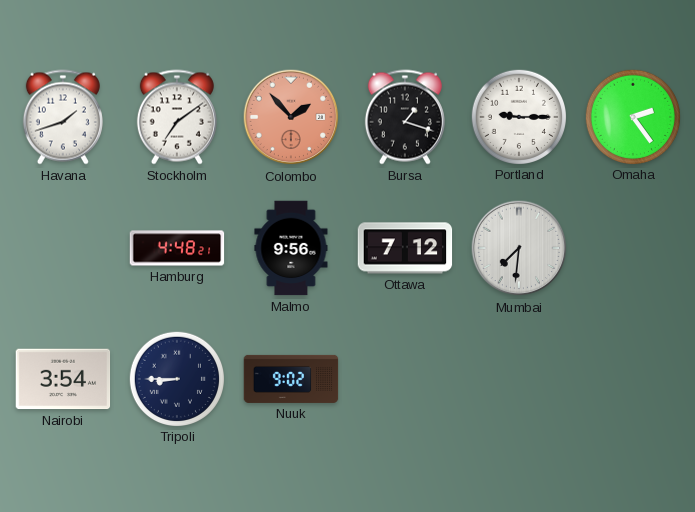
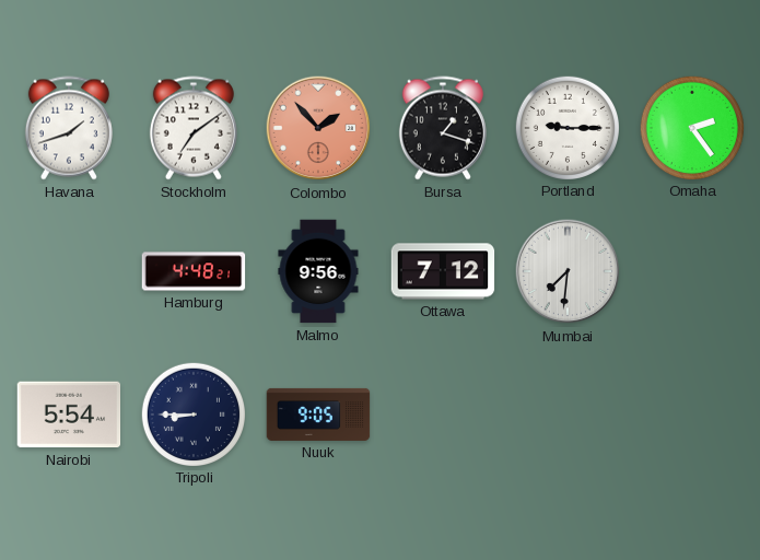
Nairobi: 3:54 -> 5:54
Nuuk: 9:02 -> 9:05
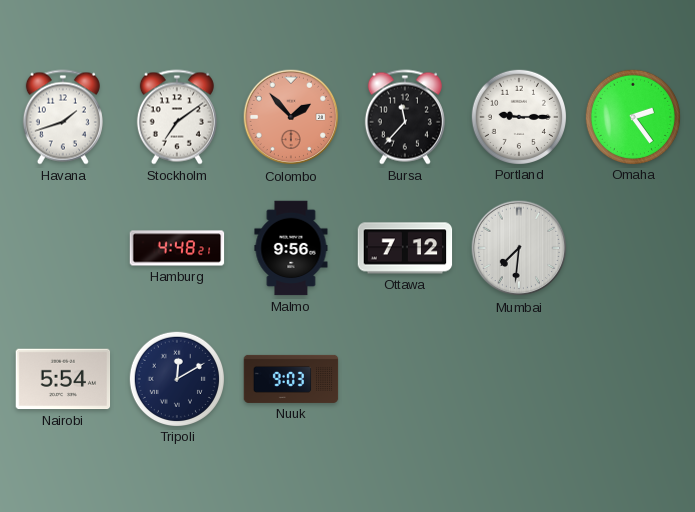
Bursa: 1:18 -> 11:37
Tripoli: 8:45 -> 12:10
Nuuk: 9:05 -> 9:03
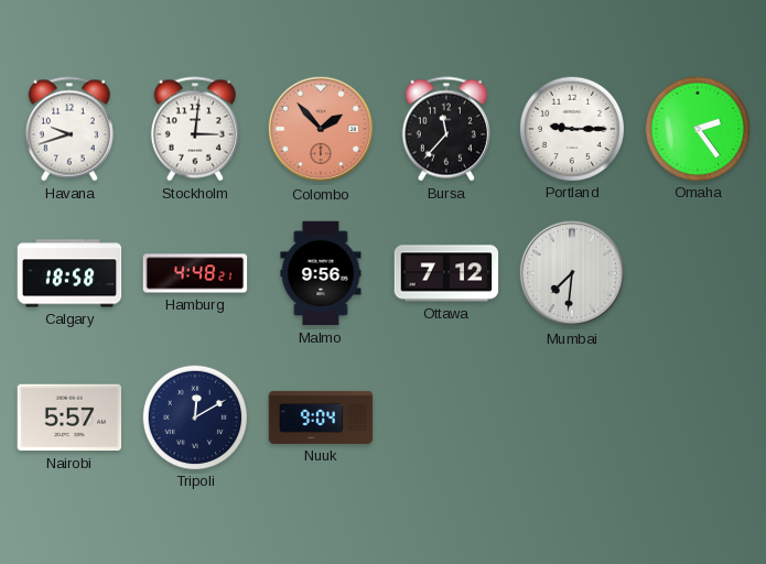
Havana: 1:42 -> 9:42
Stockholm: 7:09 -> 3:01
Calgary: none -> 18:58
Nairobi: 5:54 -> 5:57
Nuuk: 9:03 -> 9:04
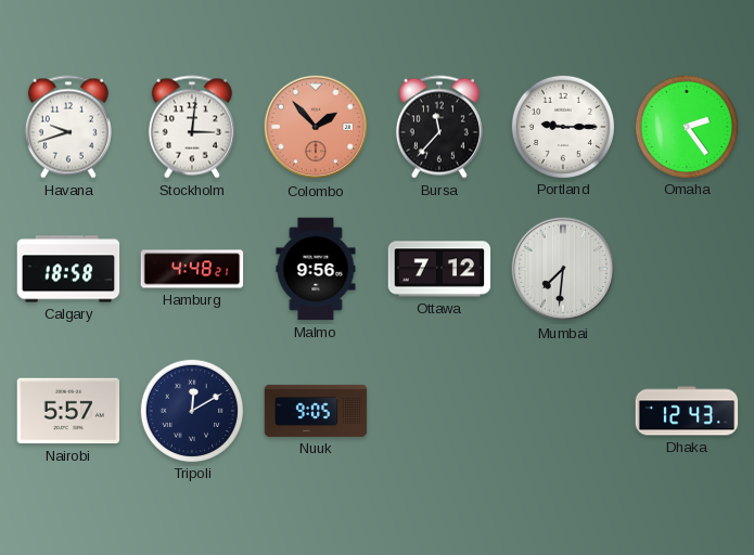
Nuuk: 9:04 -> 9:05
Dhaka: none -> 12:43
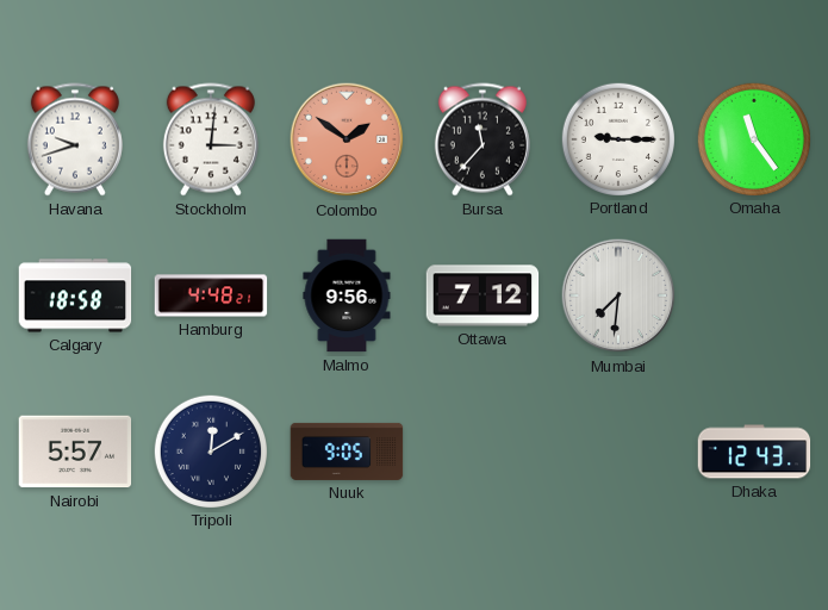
Colombo: 1:53 -> 1:51
Omaha: 2:24 -> 11:24
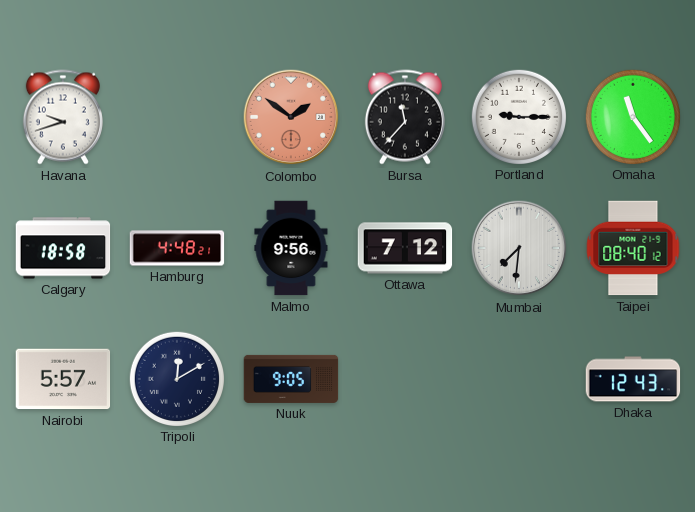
Stockholm: 3:01 -> none
Taipei: none -> 08:40
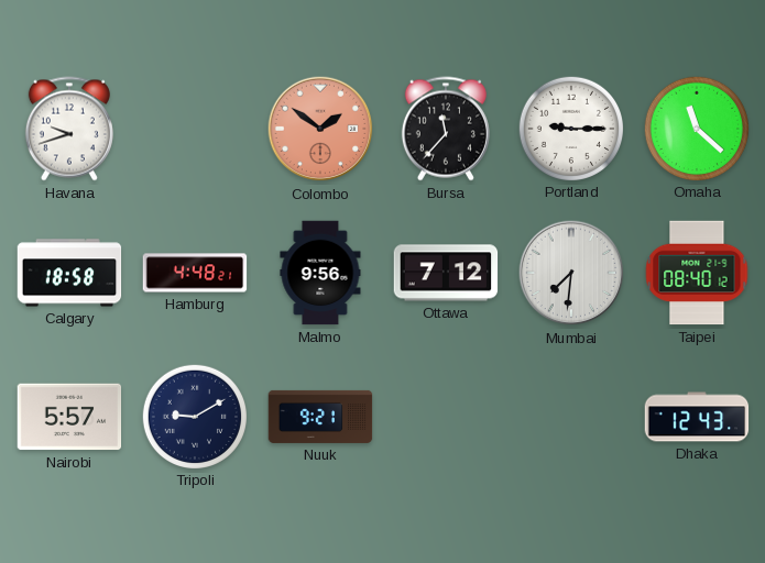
Omaha: 11:24 -> 11:22
Tripoli: 12:10 -> 9:10
Nuuk: 9:05 -> 9:21
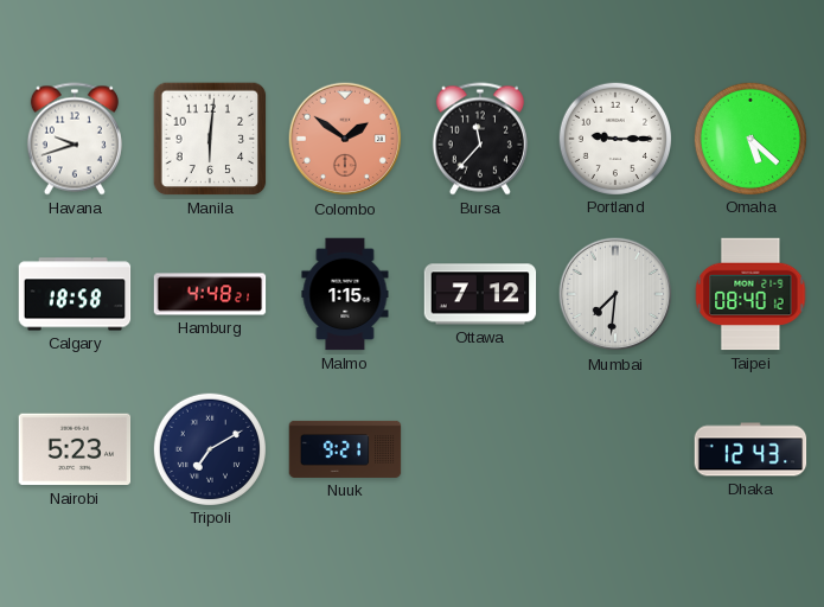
Manila: none -> 6:01
Omaha: 11:22 -> 5:22
Malmo: 9:56 -> 1:15
Nairobi: 5:57 -> 5:23
Tripoli: 9:10 -> 7:10
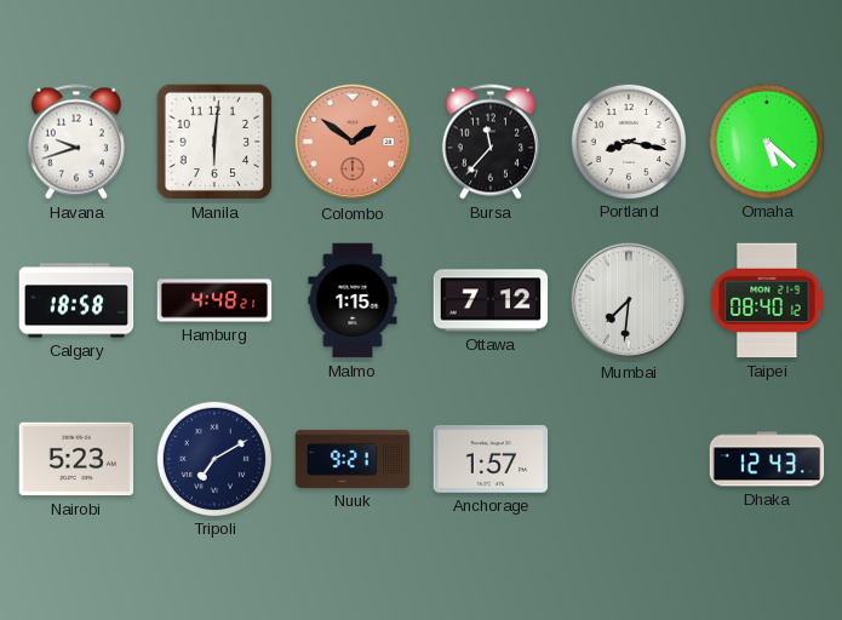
Portland: 9:15 -> 8:17
Anchorage: none -> 1:57
